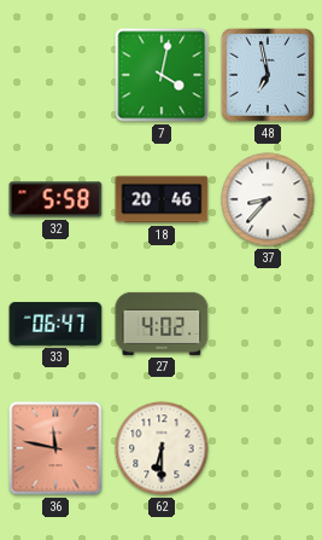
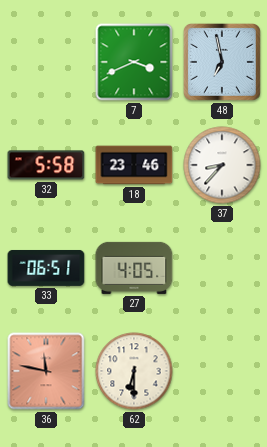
7: 4:02 -> 3:41
18: 20:46 -> 23:46
33: 06:47 -> 06:51
27: 4:02 -> 4:05
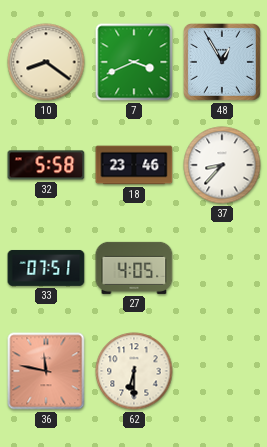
10: none -> 8:21
48: 6:58 -> 12:55
33: 06:51 -> 07:51
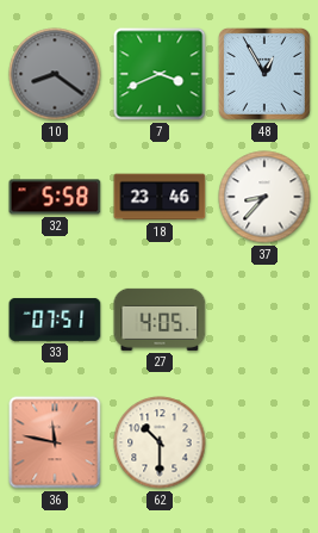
10 dial: cream -> grey
62: 6:30 -> 10:30
